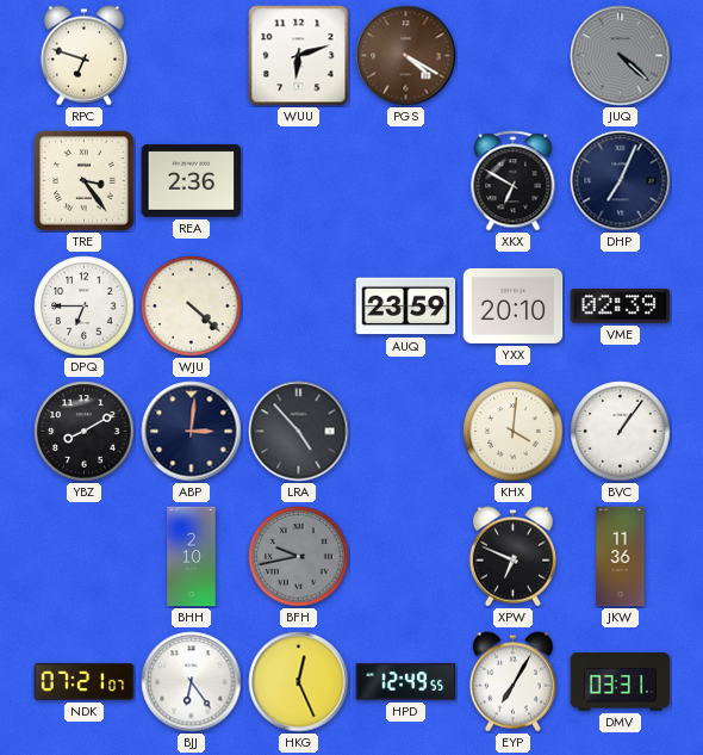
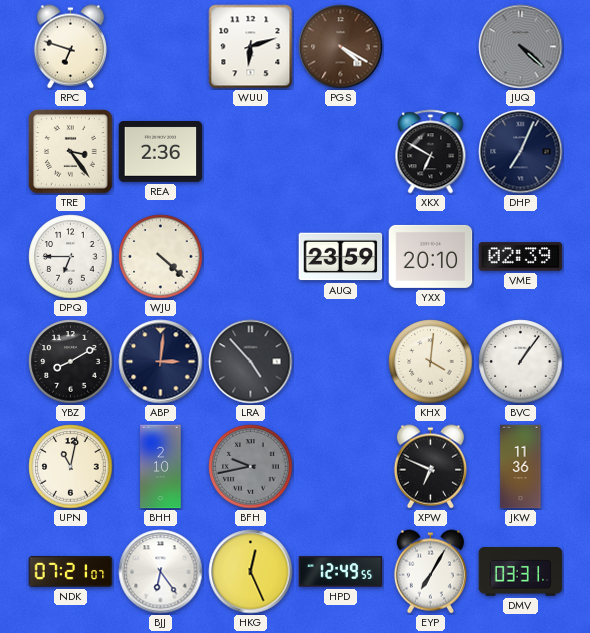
UPN: none -> 11:02
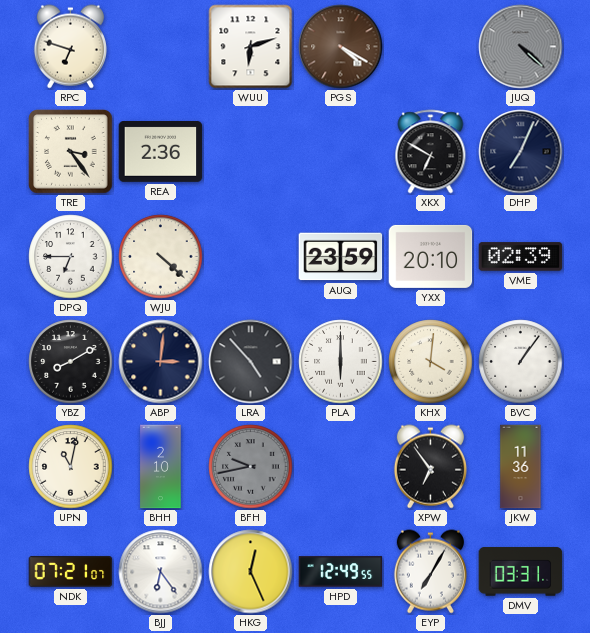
PLA: none -> 6:00
XPW: 6:49 -> 6:54
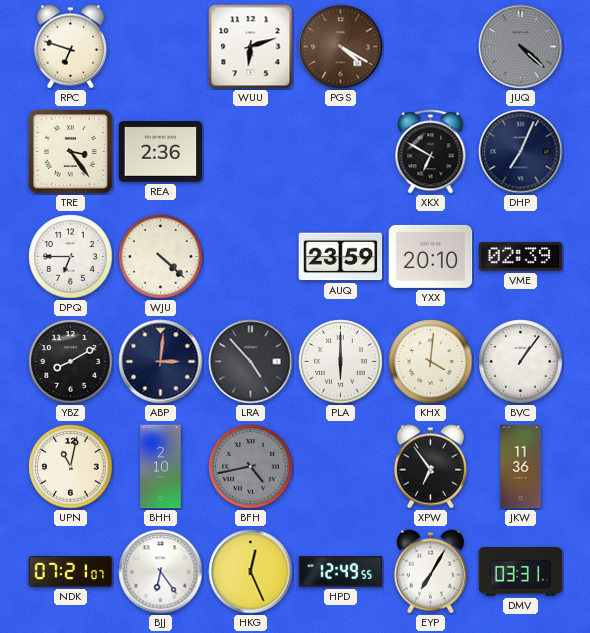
BFH: 9:43 -> 4:43
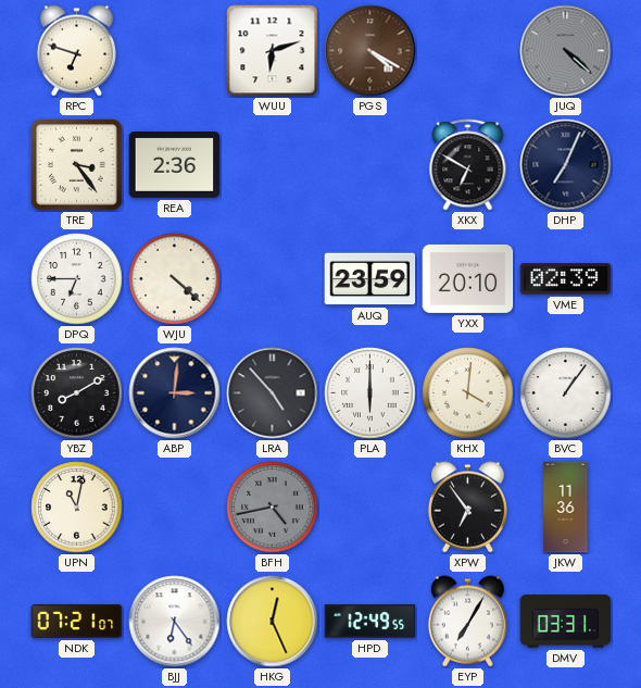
BHH: 2:10 -> none
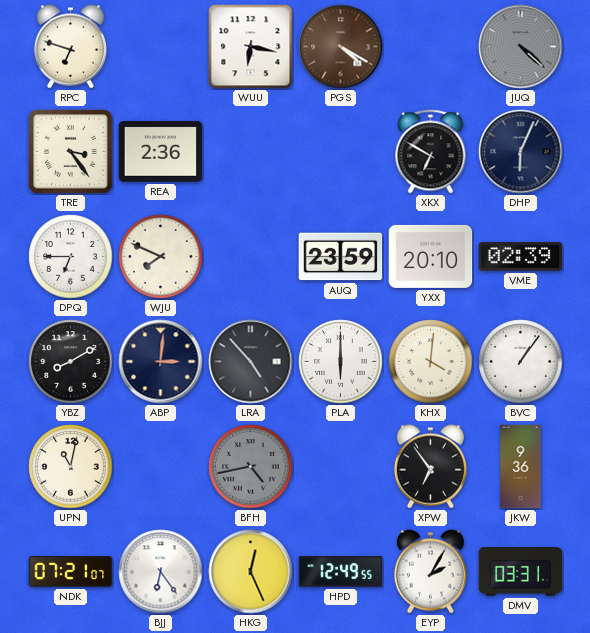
WUU: 6:12 -> 6:17
DHP: 7:04 -> 6:04
WJU: 4:22 -> 7:49
JKW: 11:36 -> 9:36
EYP: 7:05 -> 2:05
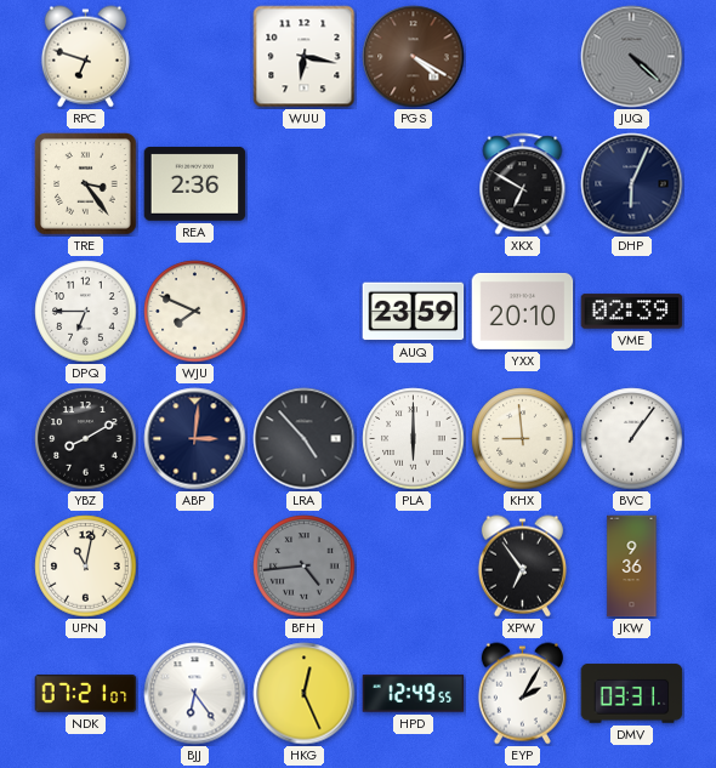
KHX: 4:01 -> 8:59
BFH: 4:43 -> 4:44
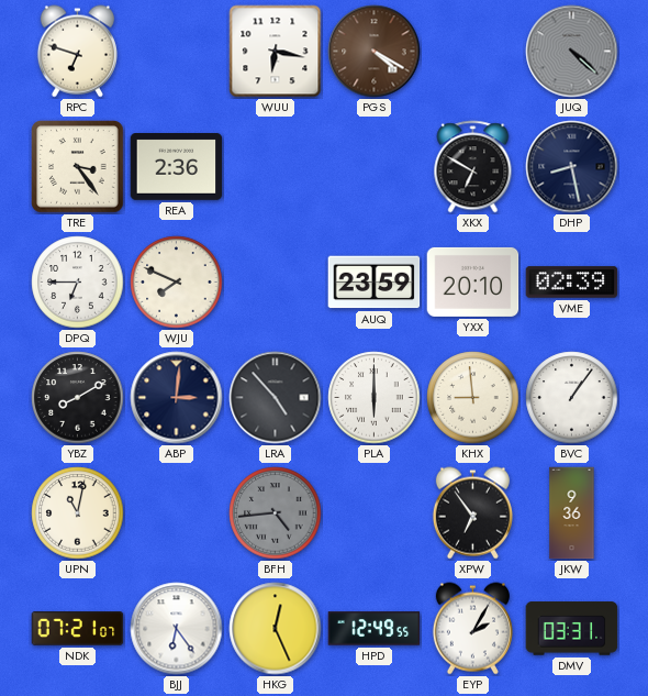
DHP: 6:04 -> 8:28
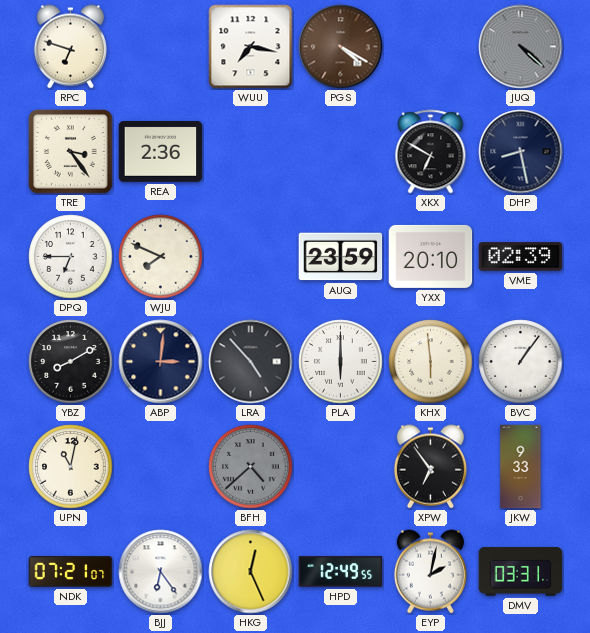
WUU: 6:17 -> 7:17
KHX: 8:59 -> 5:59
BFH: 4:44 -> 4:38
JKW: 9:36 -> 9:33
EYP: 2:05 -> 2:02
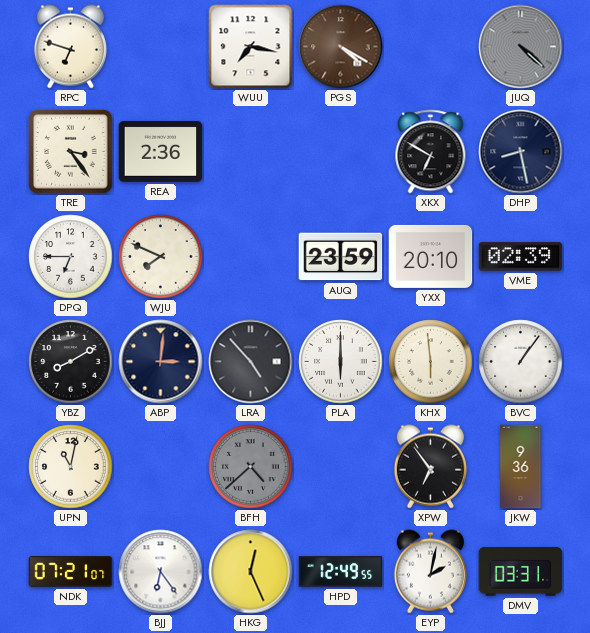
JKW: 9:33 -> 9:36
